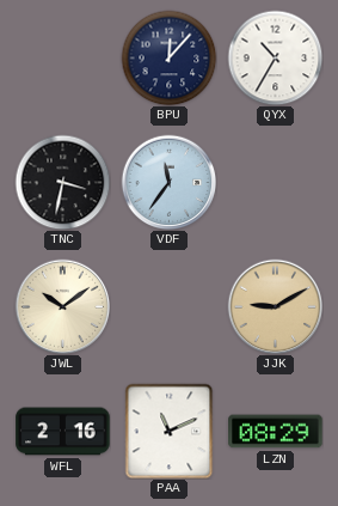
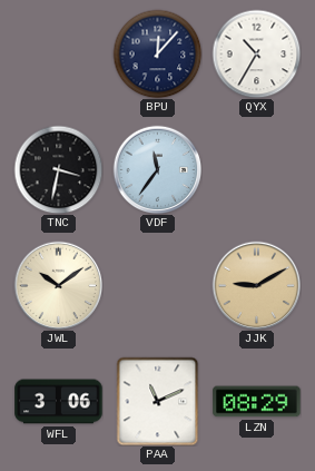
WFL: 2:16 -> 3:06
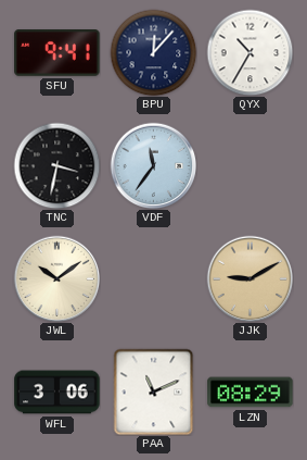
SFU: none -> 9:41
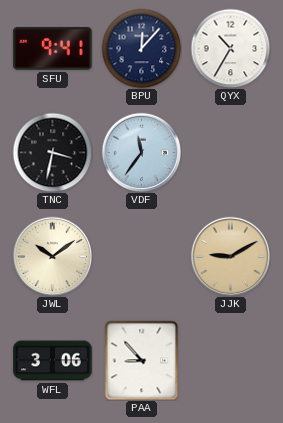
PAA: 11:11 -> 8:53
LZN: 08:29 -> none
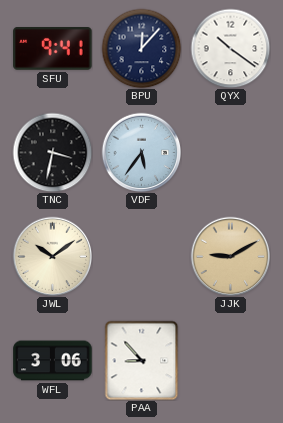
QYX: 10:35 -> 10:21
VDF: 11:36 -> 5:36
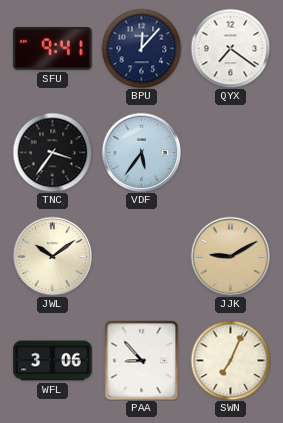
QYX: 10:21 -> 7:21
TNC: 3:32 -> 3:36
SWN: none -> 7:04
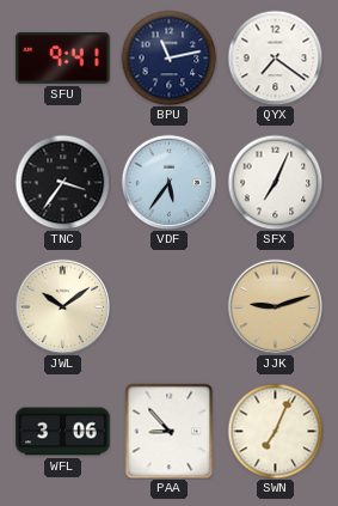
BPU: 12:07 -> 11:13
SFX: none -> 7:04
JJK: 9:10 -> 9:12
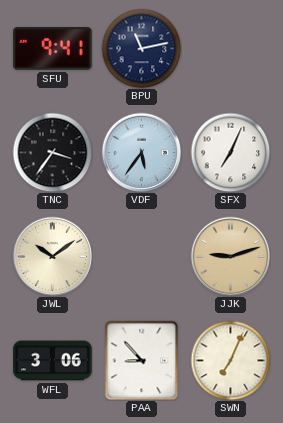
QYX: 7:21 -> none
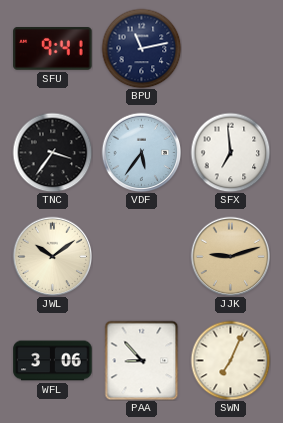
SFX: 7:04 -> 6:59
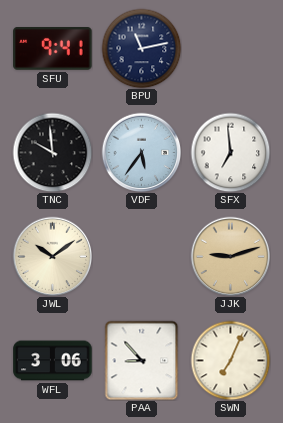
TNC: 3:36 -> 9:59
